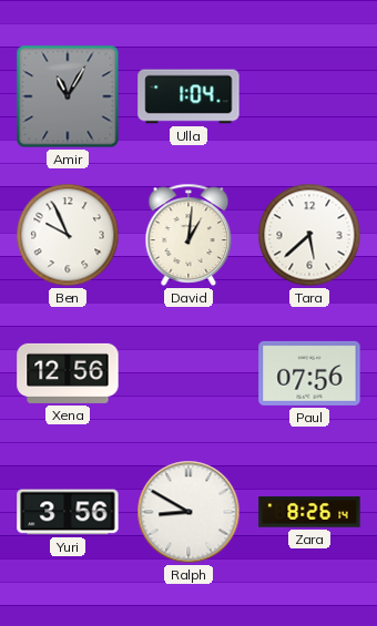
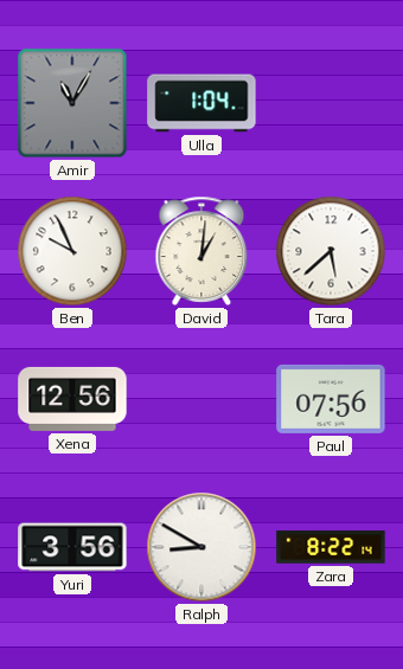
Zara: 8:26 -> 8:22
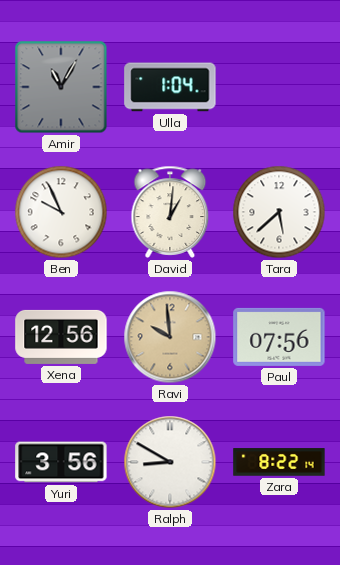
Ravi: none -> 9:59
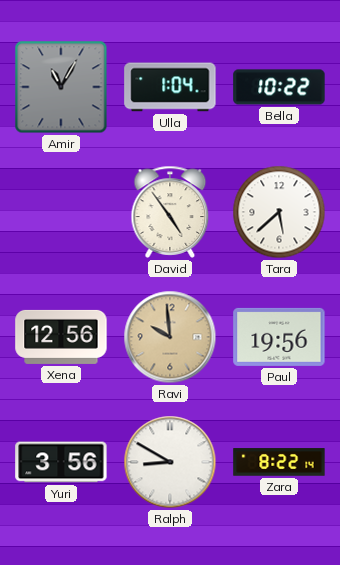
Bella: none -> 10:22
Ben: 9:56 -> none
David: 1:01 -> 4:54
Paul: 07:56 -> 19:56
